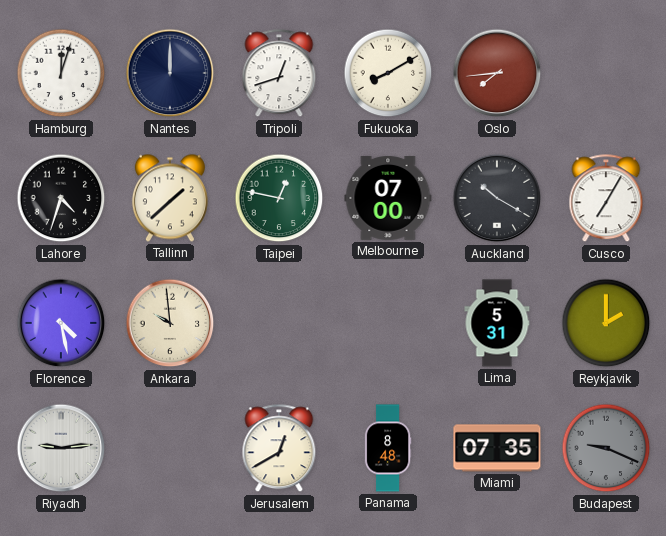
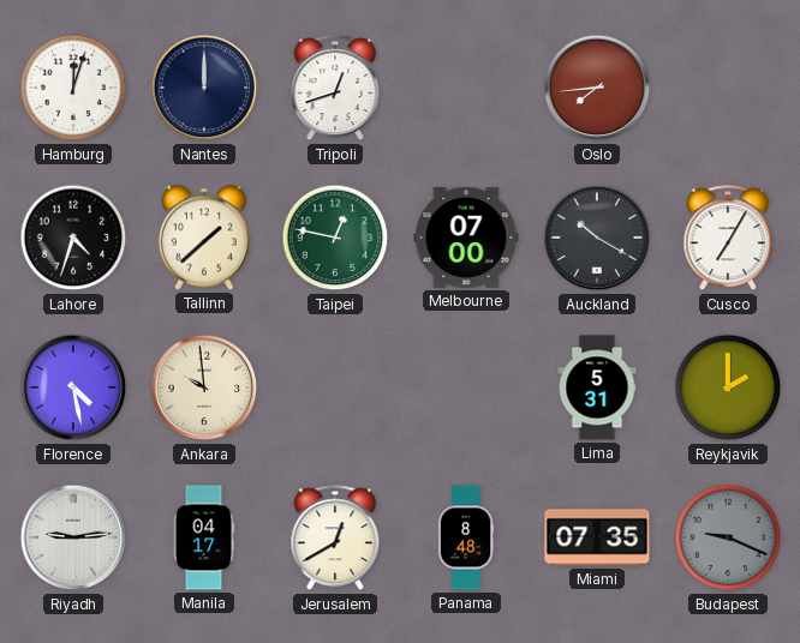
Fukuoka: 8:10 -> none
Manila: none -> 04:17
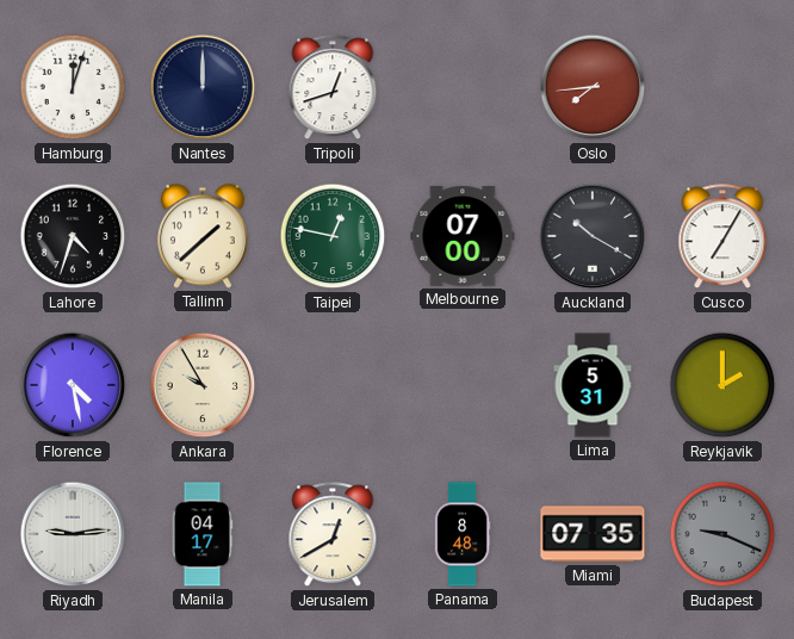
Ankara: 9:59 -> 9:55
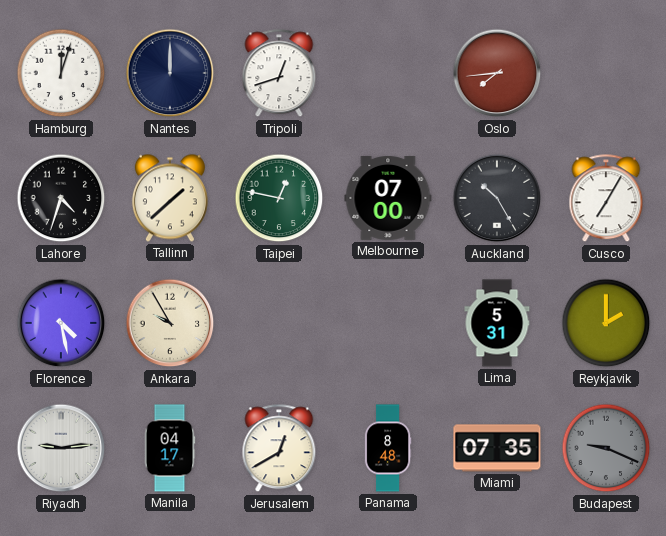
Auckland: 10:20 -> 10:25
